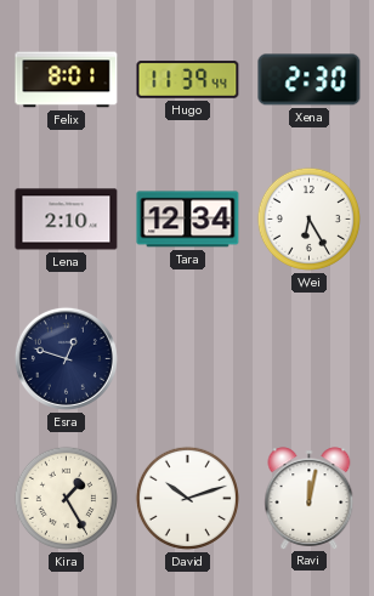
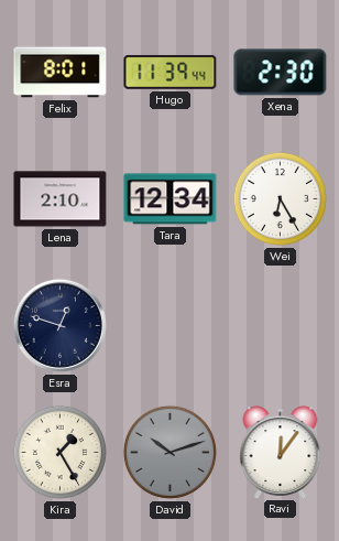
David dial: white -> grey
Ravi: 12:02 -> 12:06
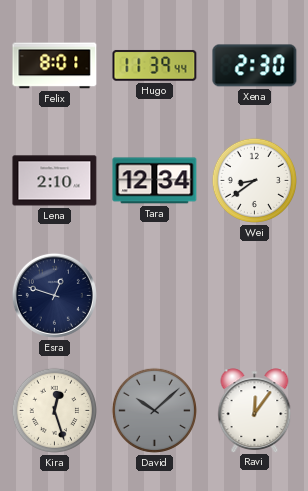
Wei: 6:25 -> 8:39
Kira: 1:25 -> 12:27
David: 10:12 -> 10:08
